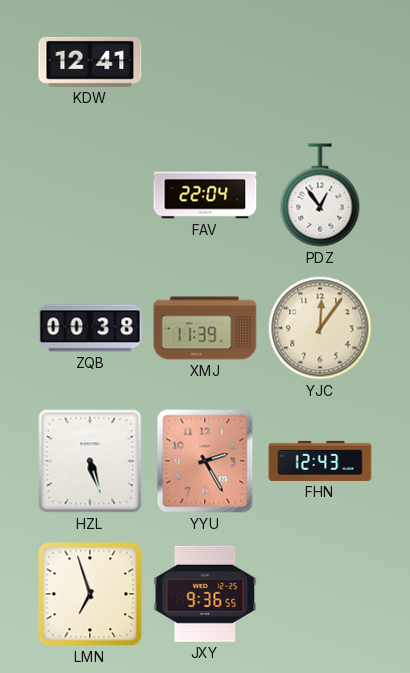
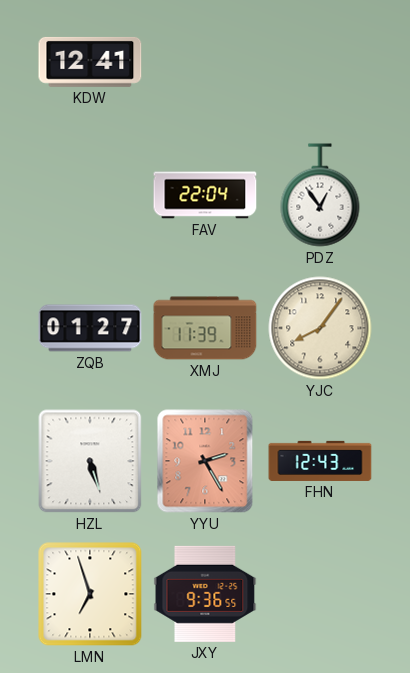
ZQB: 00:38 -> 01:27
YJC: 12:06 -> 8:06
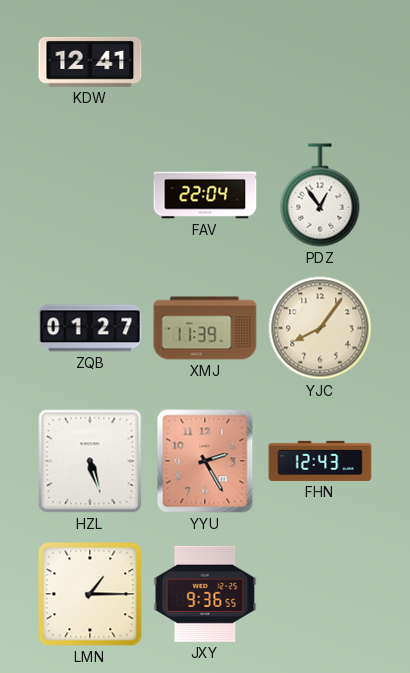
LMN: 6:57 -> 1:15
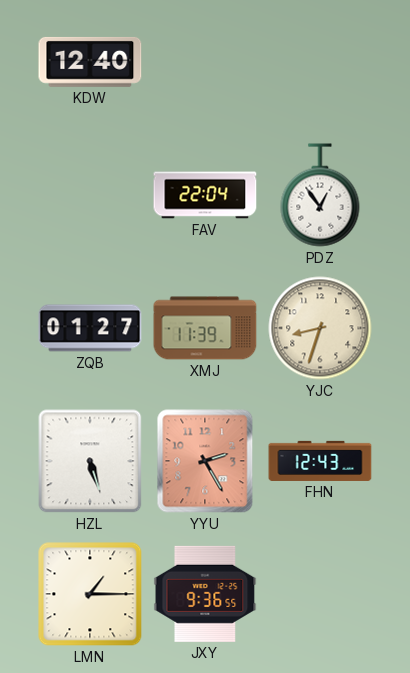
KDW: 12:41 -> 12:40
YJC: 8:06 -> 8:33
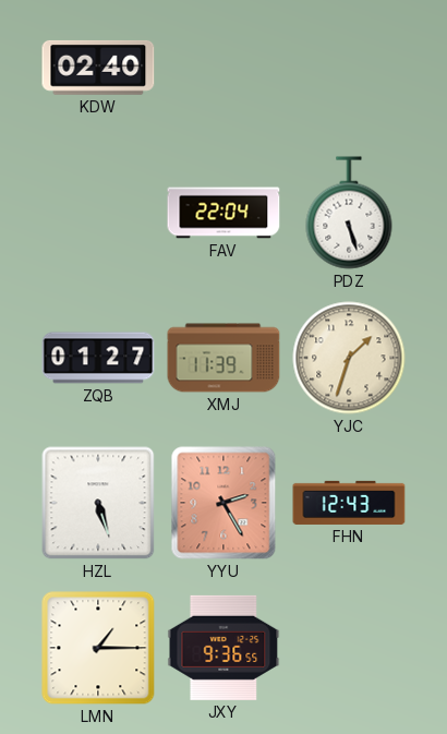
KDW: 12:40 -> 02:40
PDZ: 12:54 -> 5:27
YJC: 8:33 -> 1:33
